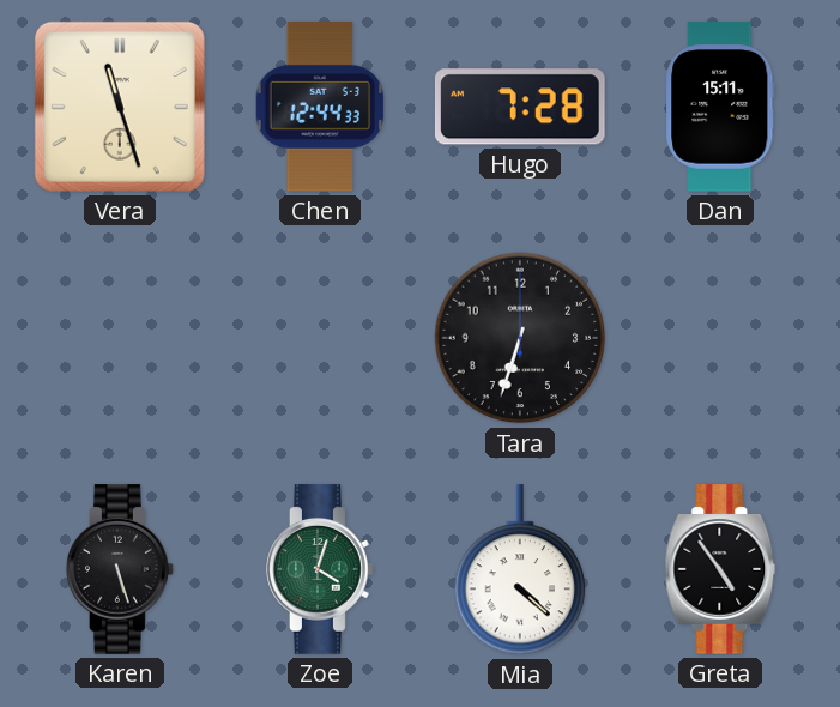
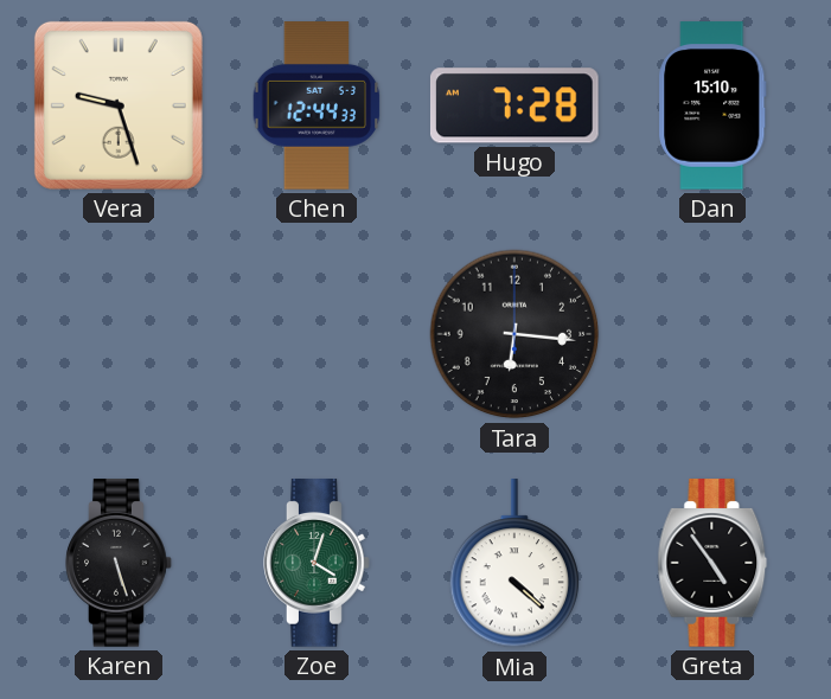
Vera: 11:27 -> 9:27
Dan: 15:11 -> 15:10
Tara: 6:33 -> 6:16
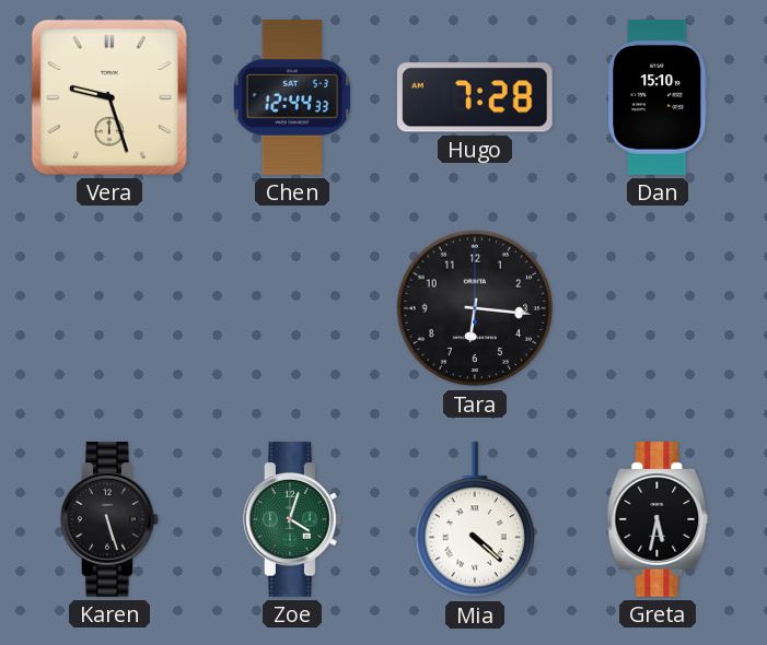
Greta: 4:54 -> 5:32
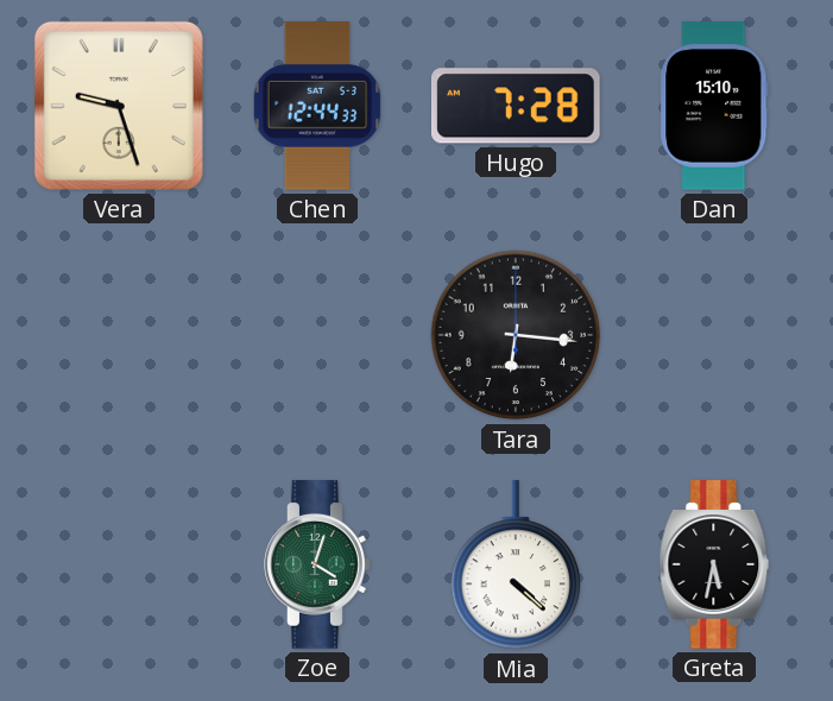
Karen: 5:27 -> none
